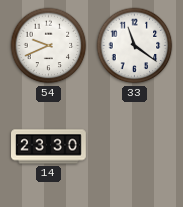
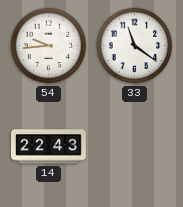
54: 9:41 -> 9:44
14: 23:30 -> 22:43
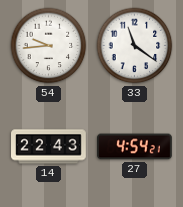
27: none -> 4:54
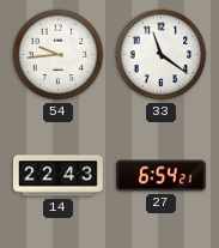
27: 4:54 -> 6:54
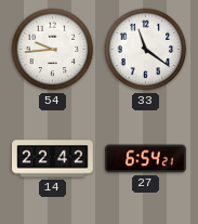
14: 22:43 -> 22:42
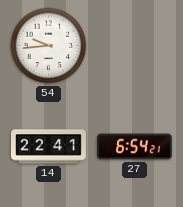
33: 11:21 -> none
14: 22:42 -> 22:41
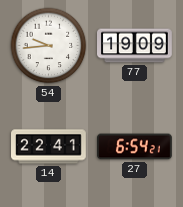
77: none -> 19:09
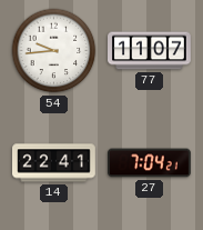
77: 19:09 -> 11:07
27: 6:54 -> 7:04
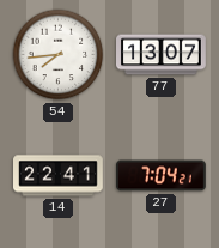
54: 9:44 -> 7:44
77: 11:07 -> 13:07
